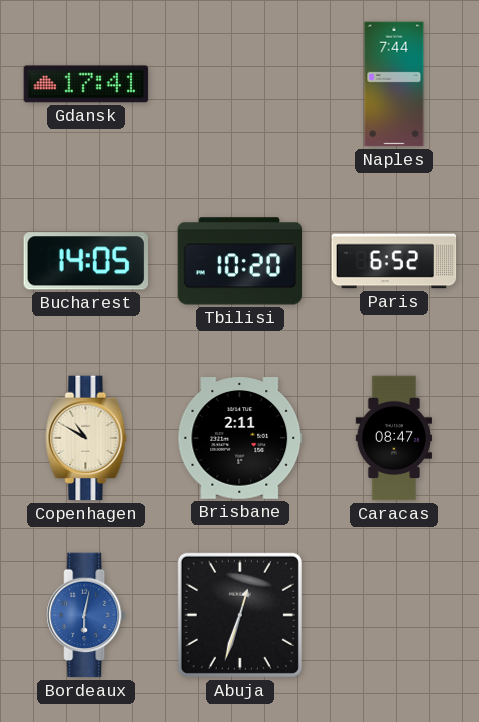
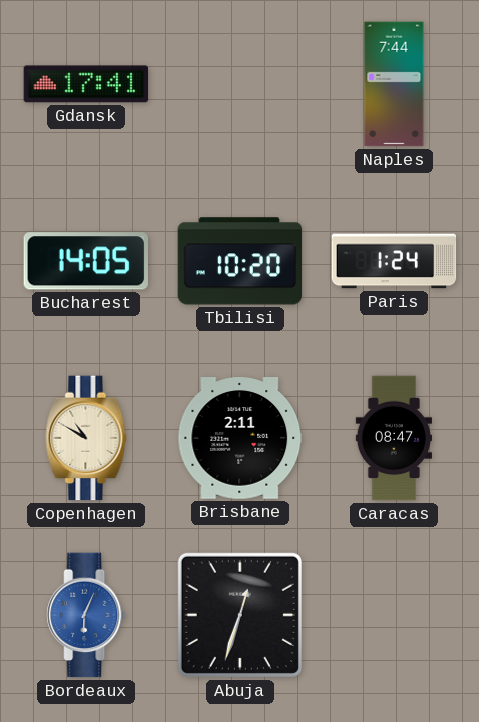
Paris: 6:52 -> 1:24
Bordeaux: 6:02 -> 6:04
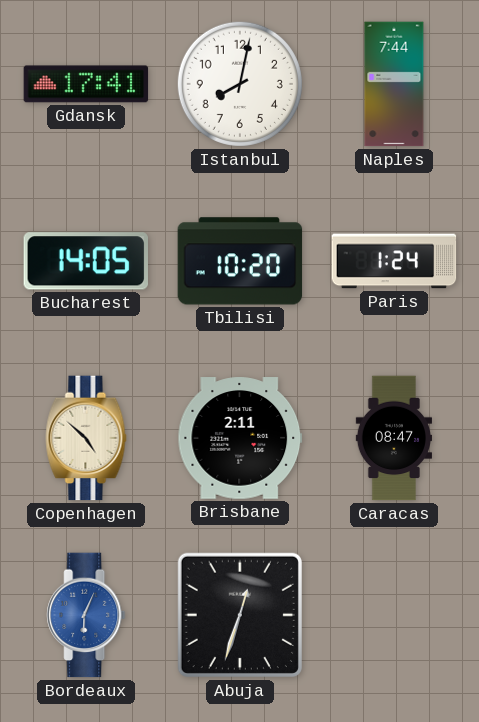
Istanbul: none -> 8:02
Copenhagen: 10:50 -> 4:52
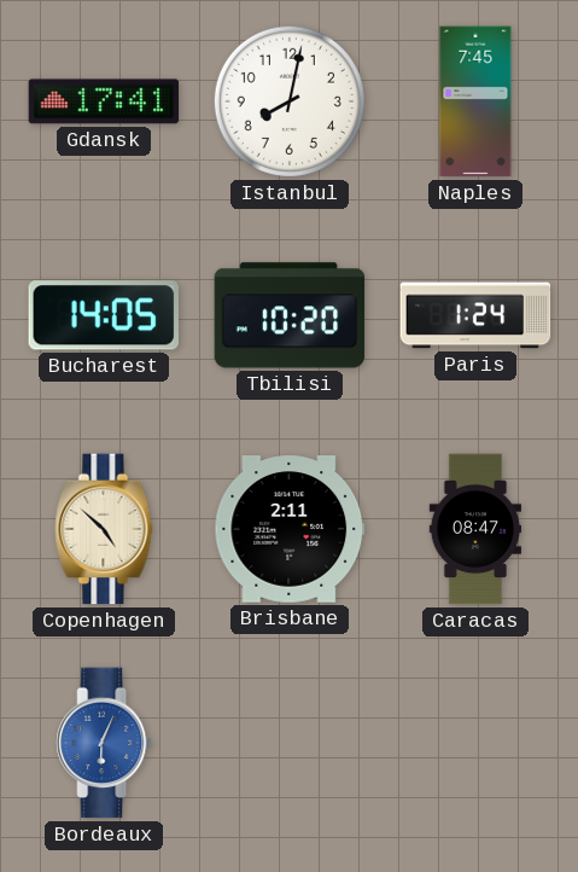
Naples: 7:44 -> 7:45
Abuja: 12:33 -> none
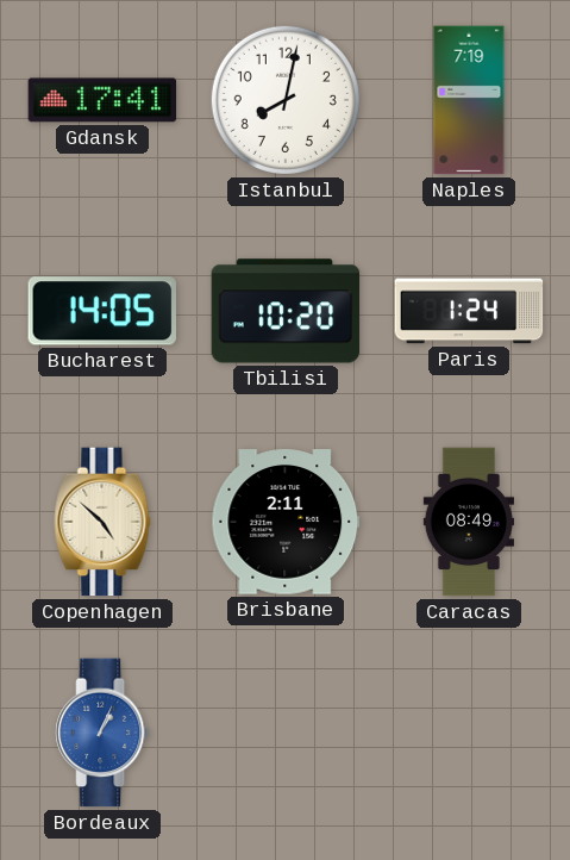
Naples: 7:45 -> 7:19
Caracas: 08:47 -> 08:49
Bordeaux: 6:04 -> 1:04
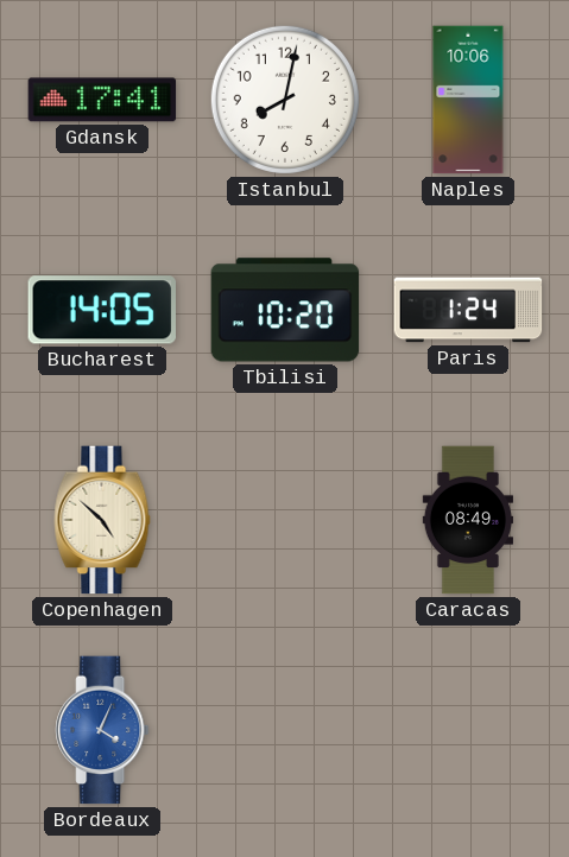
Naples: 7:19 -> 10:06
Brisbane: 2:11 -> none
Bordeaux: 1:04 -> 4:04
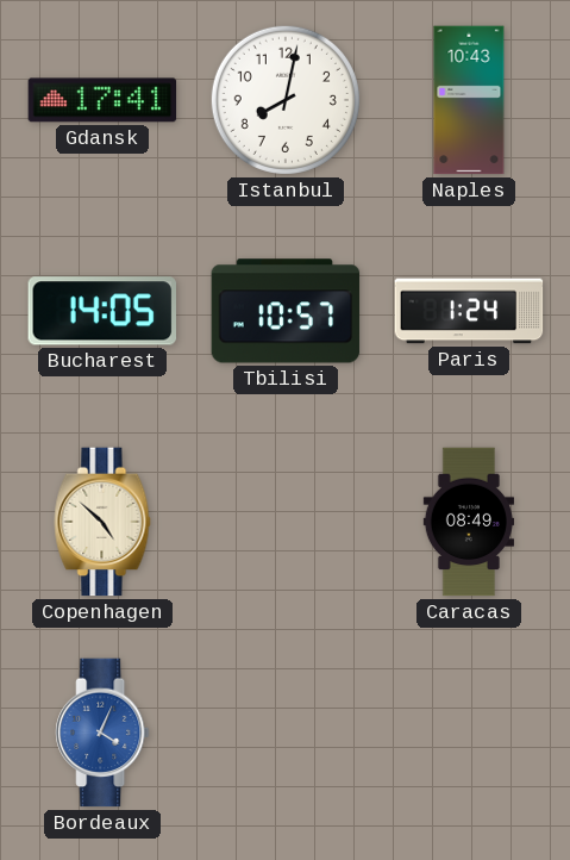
Naples: 10:06 -> 10:43
Tbilisi: 10:20 -> 10:57
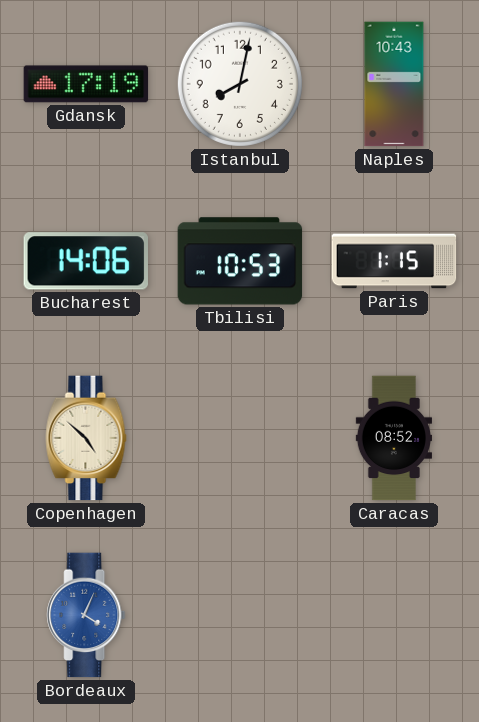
Gdansk: 17:41 -> 17:19
Bucharest: 14:05 -> 14:06
Tbilisi: 10:57 -> 10:53
Paris: 1:24 -> 1:15
Caracas: 08:49 -> 08:52
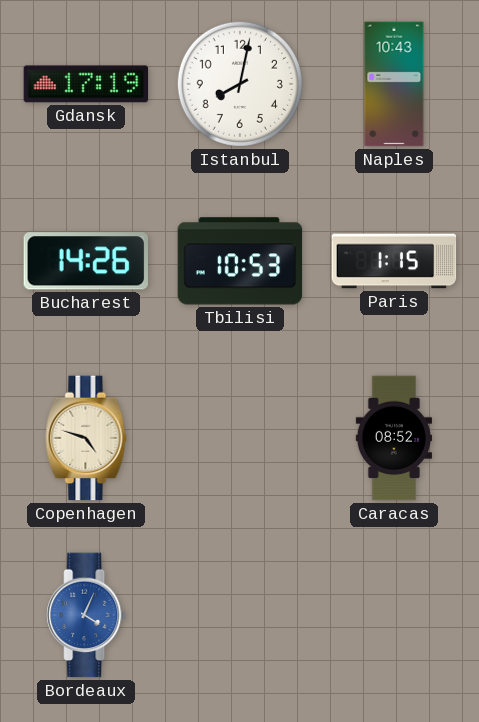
Bucharest: 14:06 -> 14:26
Copenhagen: 4:52 -> 4:48
